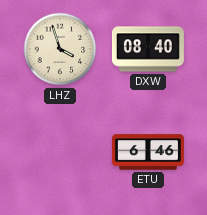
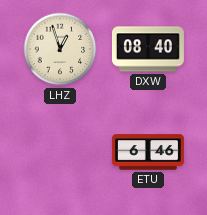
LHZ: 3:57 -> 12:57
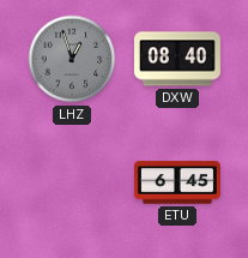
LHZ dial: cream -> grey
ETU: 6:46 -> 6:45
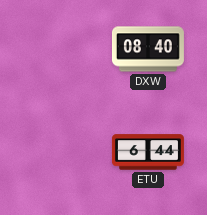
LHZ: 12:57 -> none
ETU: 6:45 -> 6:44
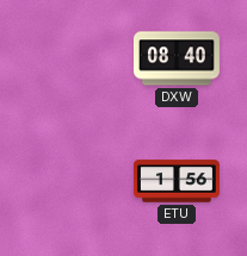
ETU: 6:44 -> 1:56
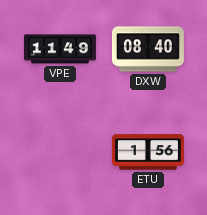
VPE: none -> 11:49
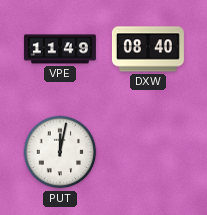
PUT: none -> 12:02
ETU: 1:56 -> none
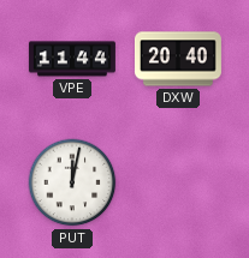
VPE: 11:49 -> 11:44
DXW: 08:40 -> 20:40
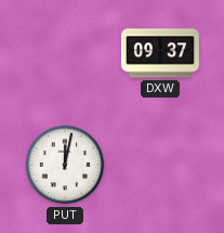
VPE: 11:44 -> none
DXW: 20:40 -> 09:37
